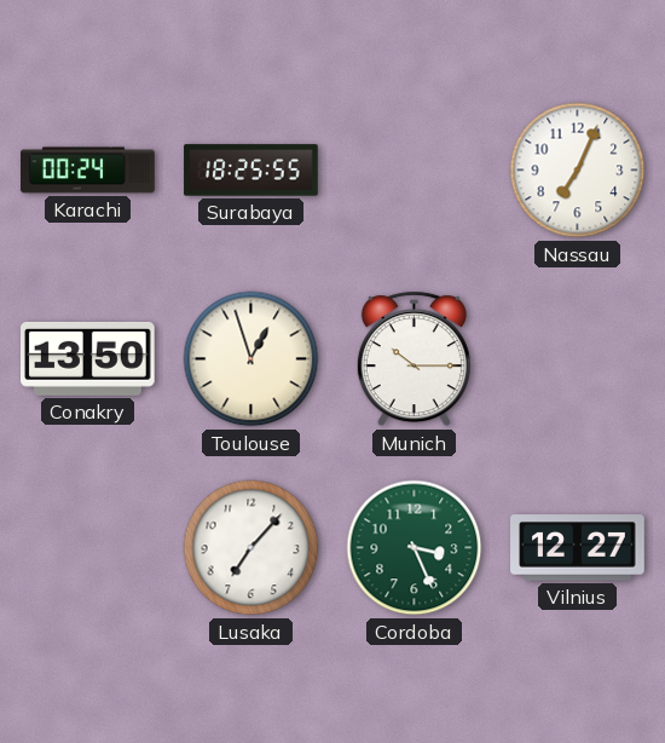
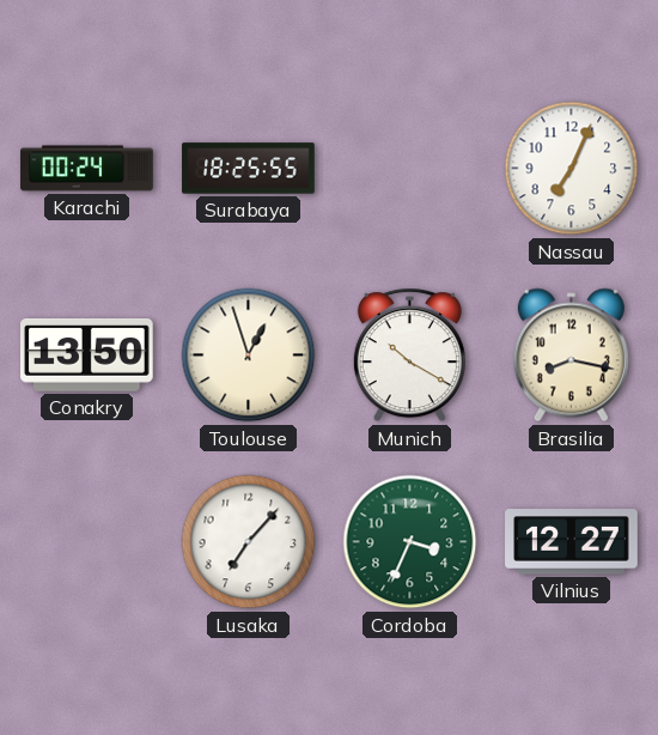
Munich: 10:15 -> 10:20
Brasilia: none -> 8:17
Cordoba: 3:26 -> 3:34
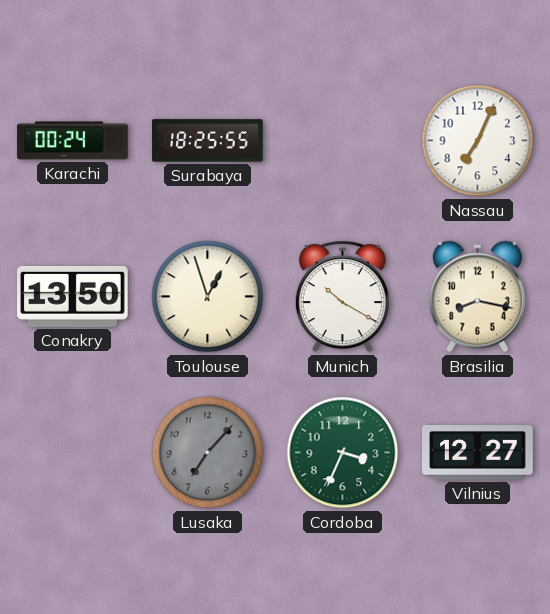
Lusaka dial: white -> grey
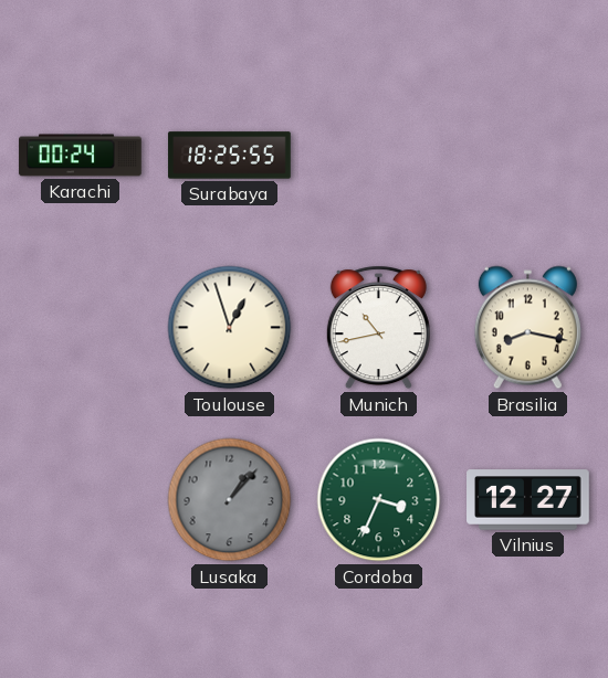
Nassau: 7:04 -> none
Conakry: 13:50 -> none
Munich: 10:20 -> 10:43
Lusaka: 7:07 -> 1:07
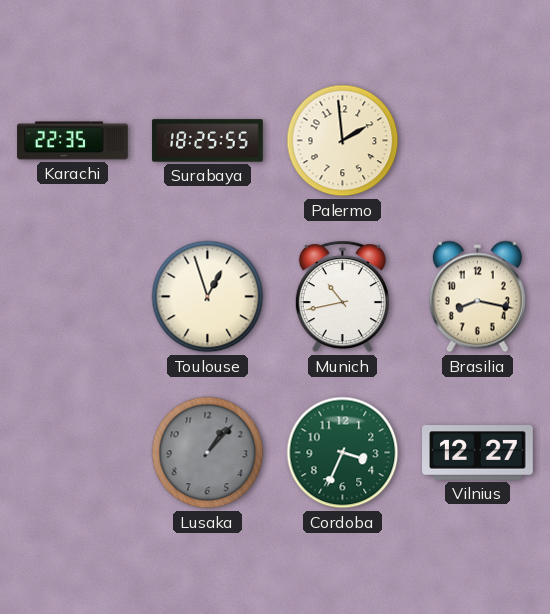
Karachi: 00:24 -> 22:35
Palermo: none -> 1:59
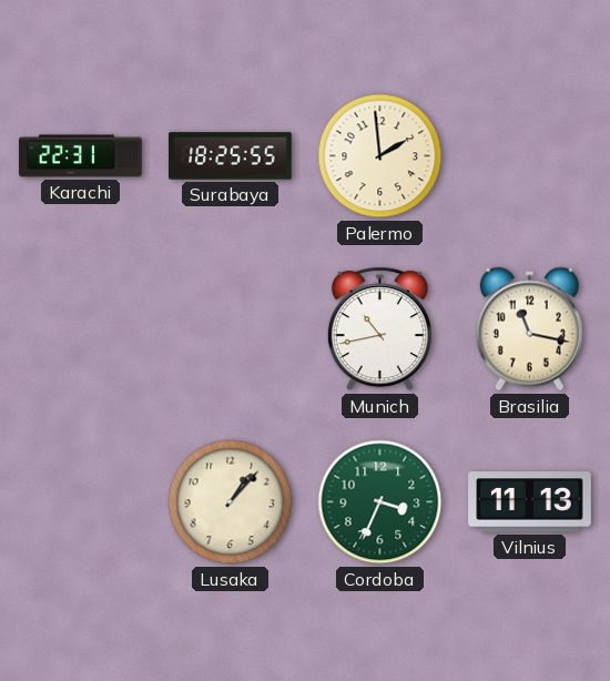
Karachi: 22:35 -> 22:31
Toulouse: 12:57 -> none
Brasilia: 8:17 -> 11:17
Lusaka dial: grey -> cream
Vilnius: 12:27 -> 11:13
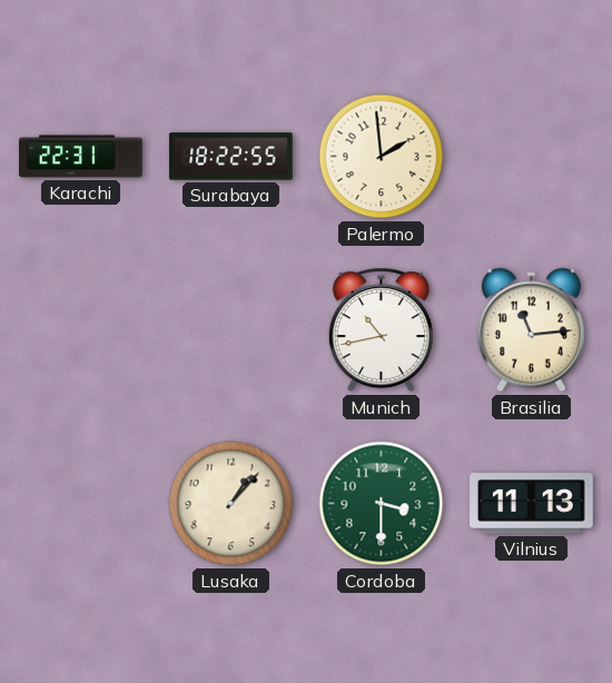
Surabaya: 18:25 -> 18:22
Brasilia: 11:17 -> 11:14
Cordoba: 3:34 -> 3:30
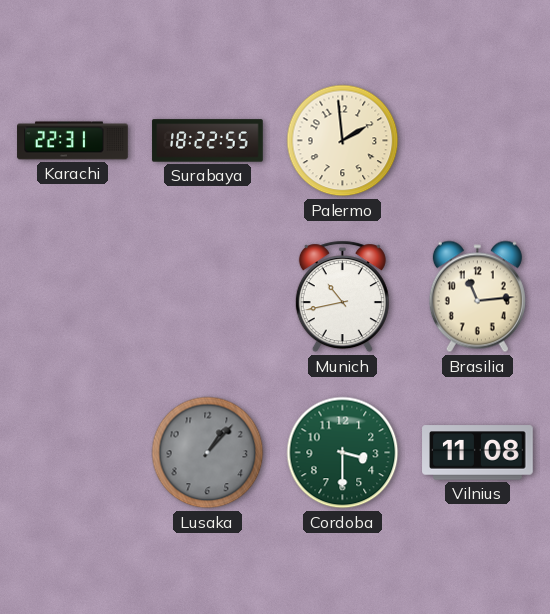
Lusaka dial: cream -> grey
Vilnius: 11:13 -> 11:08
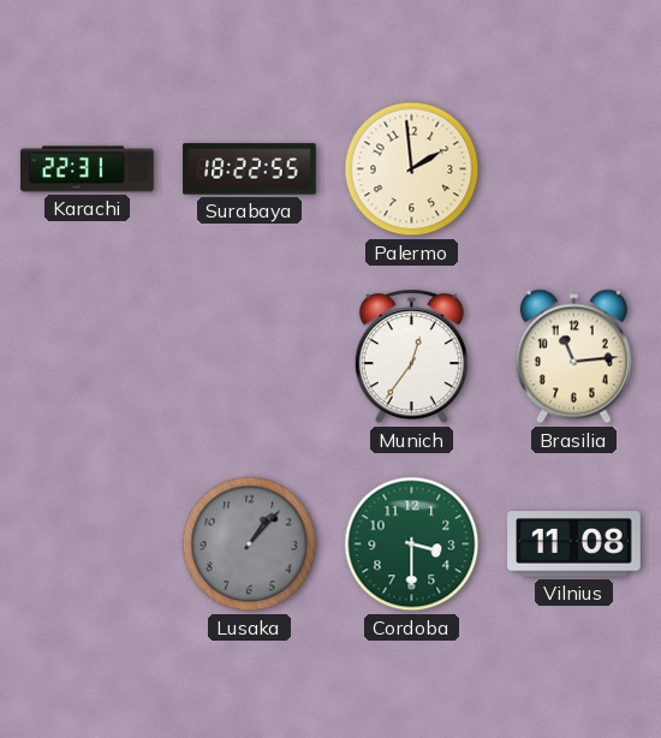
Munich: 10:43 -> 12:36
